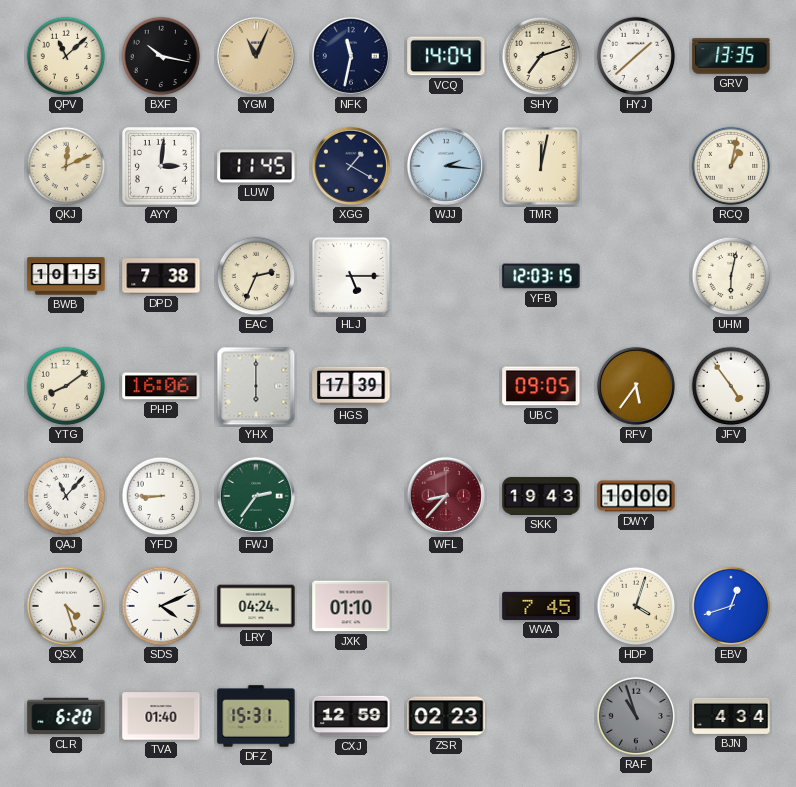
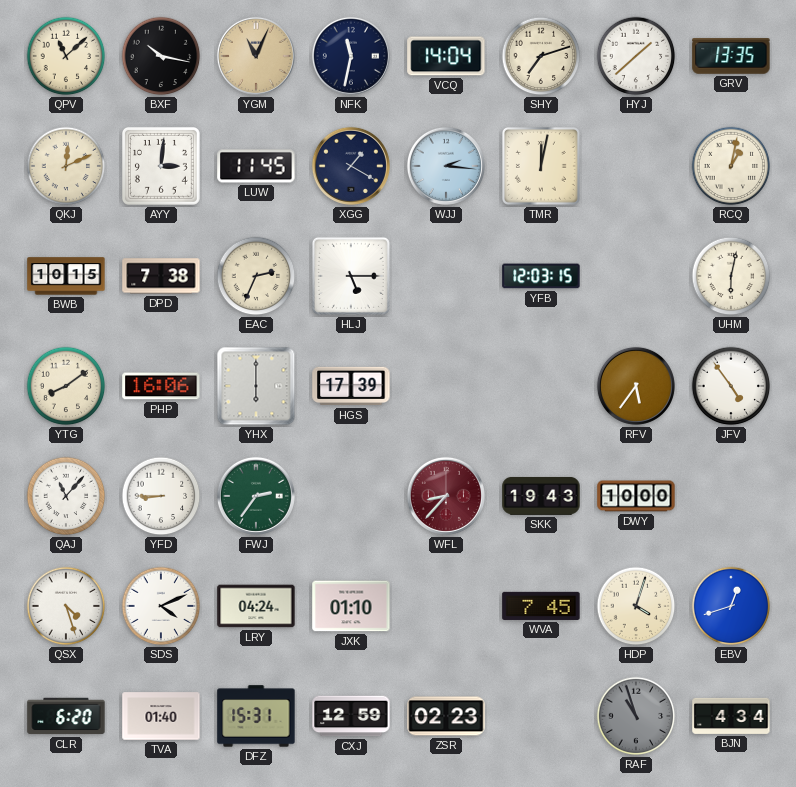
UBC: 09:05 -> none
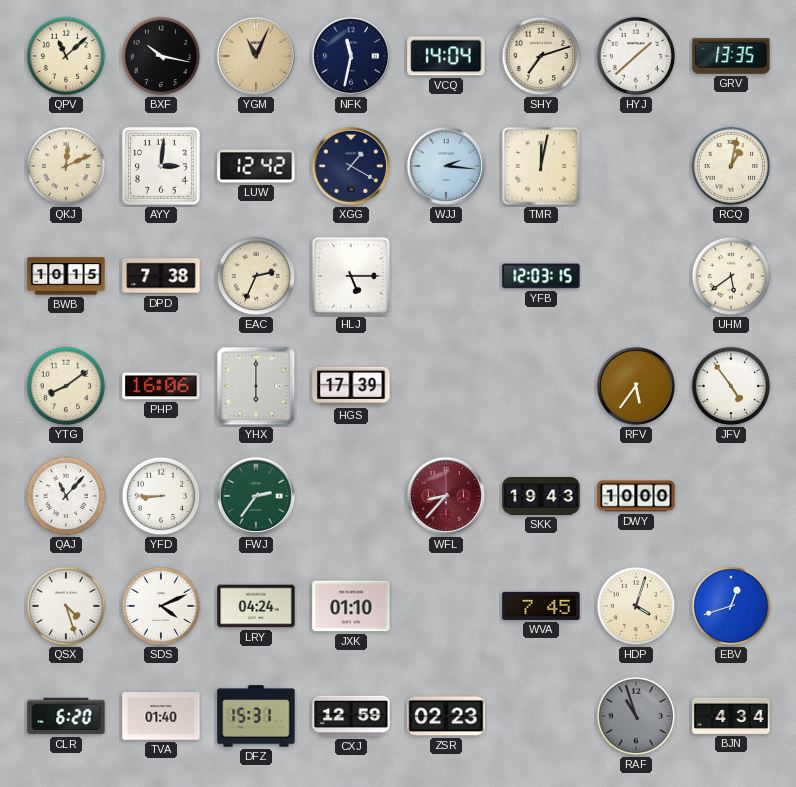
LUW: 11:45 -> 12:42
UHM: 6:02 -> 5:39
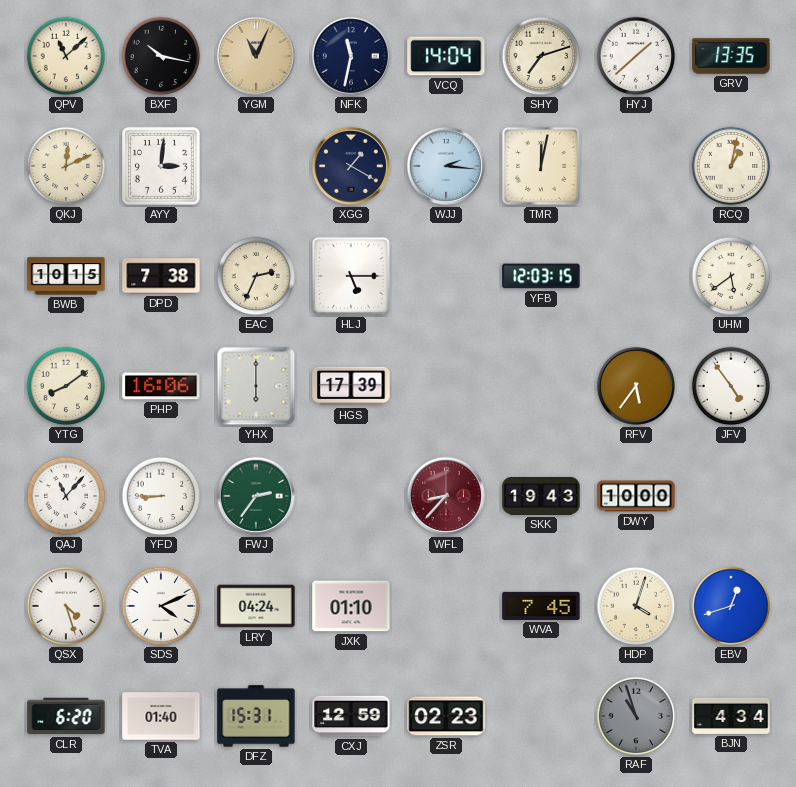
LUW: 12:42 -> none
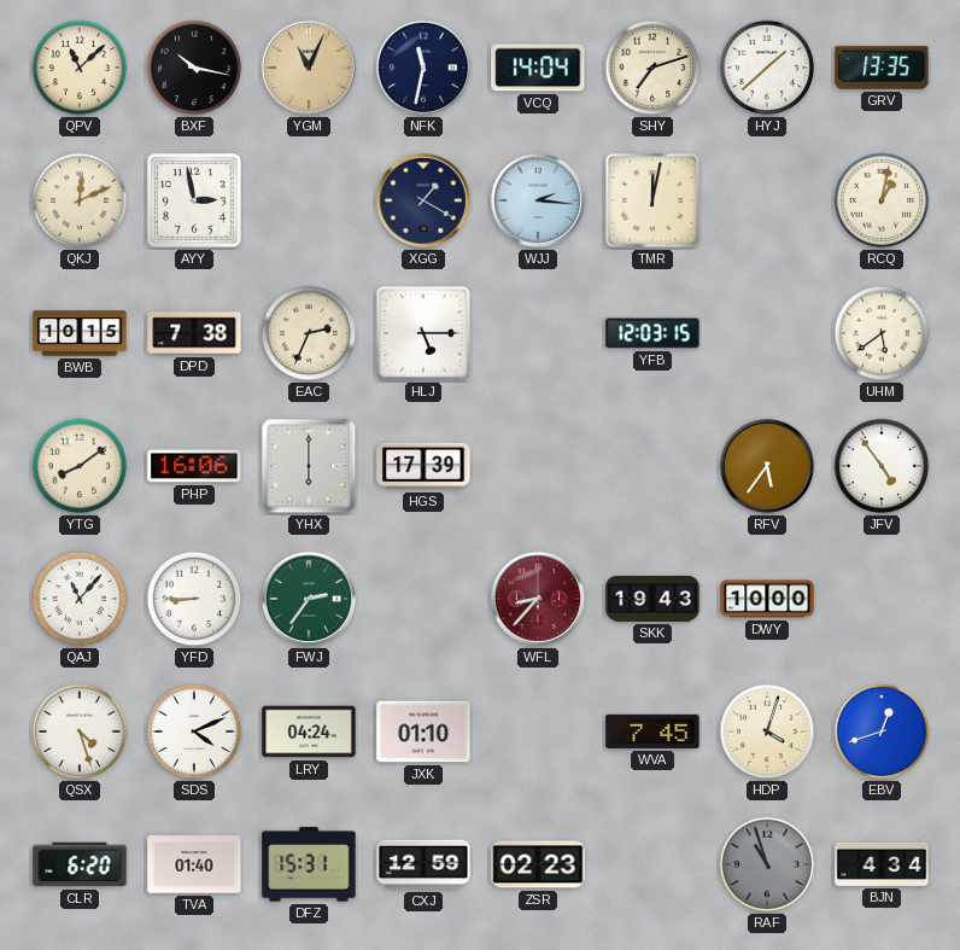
AYY: 3:01 -> 2:58
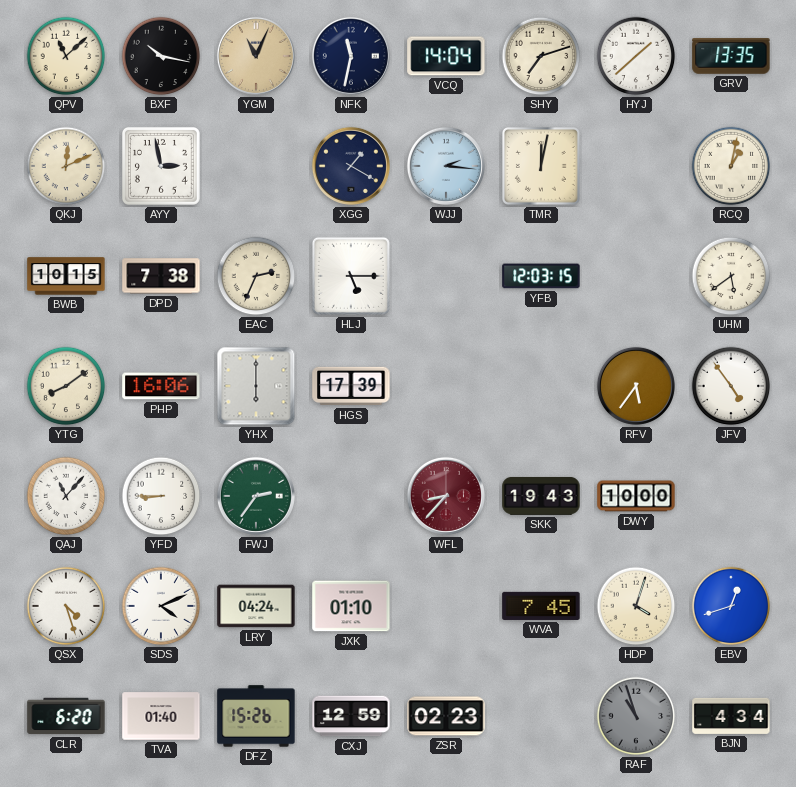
DFZ: 15:31 -> 15:26
